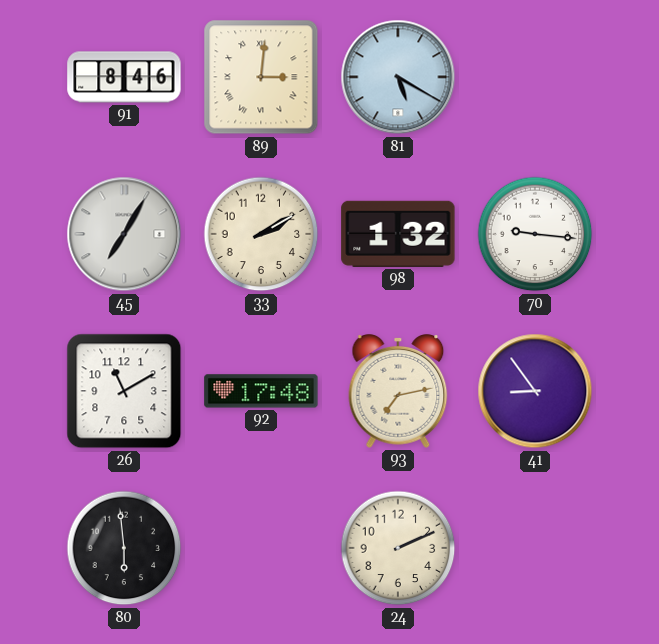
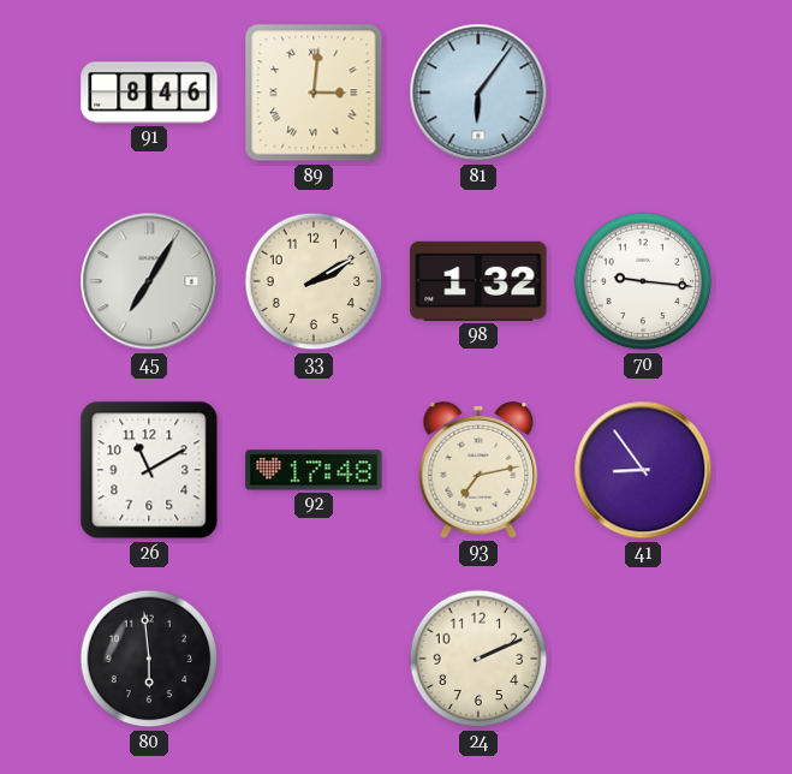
81: 5:20 -> 6:06
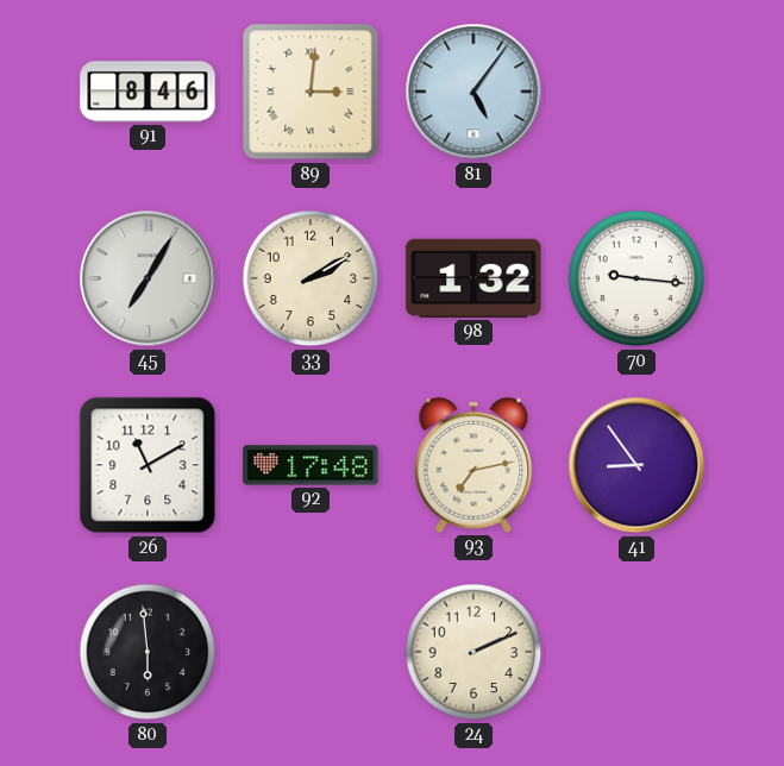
81: 6:06 -> 5:06
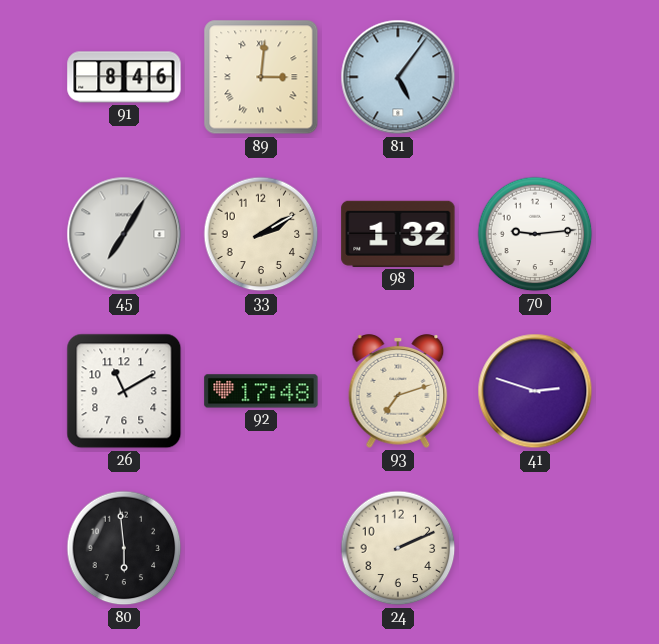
70: 9:16 -> 9:14
93: 7:13 -> 7:12
41: 8:54 -> 2:48
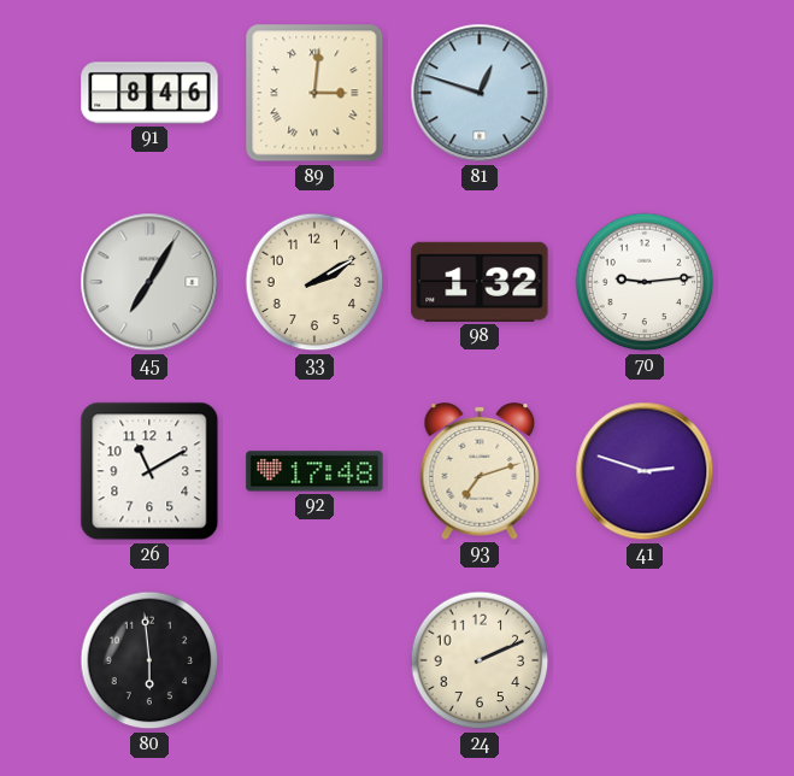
81: 5:06 -> 12:48
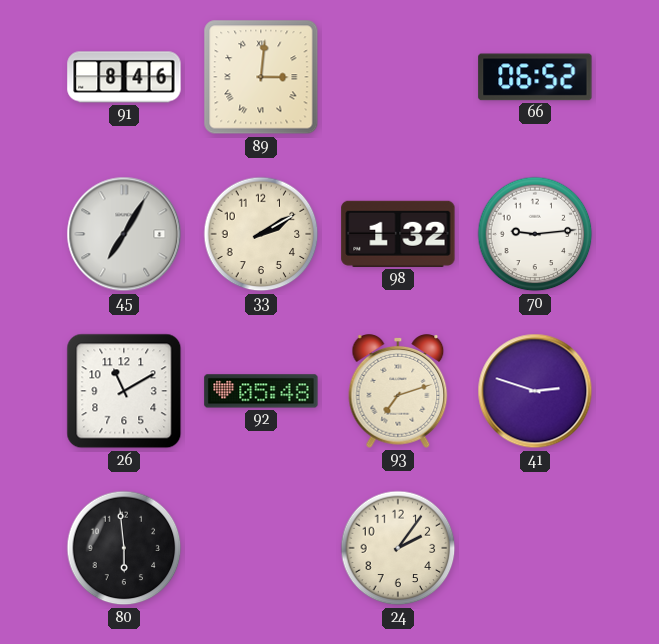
81: 12:48 -> none
66: none -> 06:52
92: 17:48 -> 05:48
24: 2:11 -> 2:06
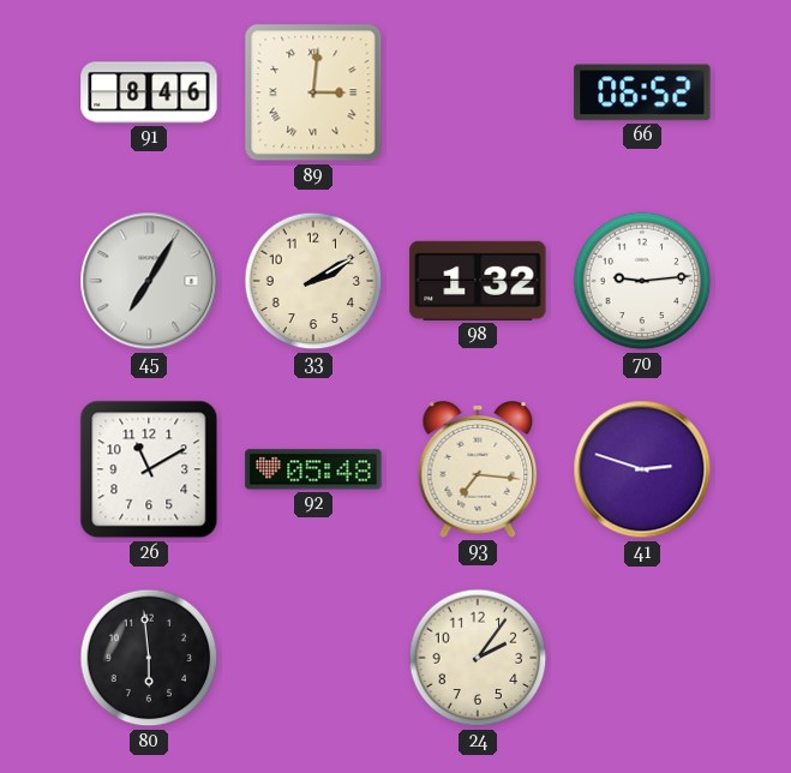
93: 7:12 -> 7:16
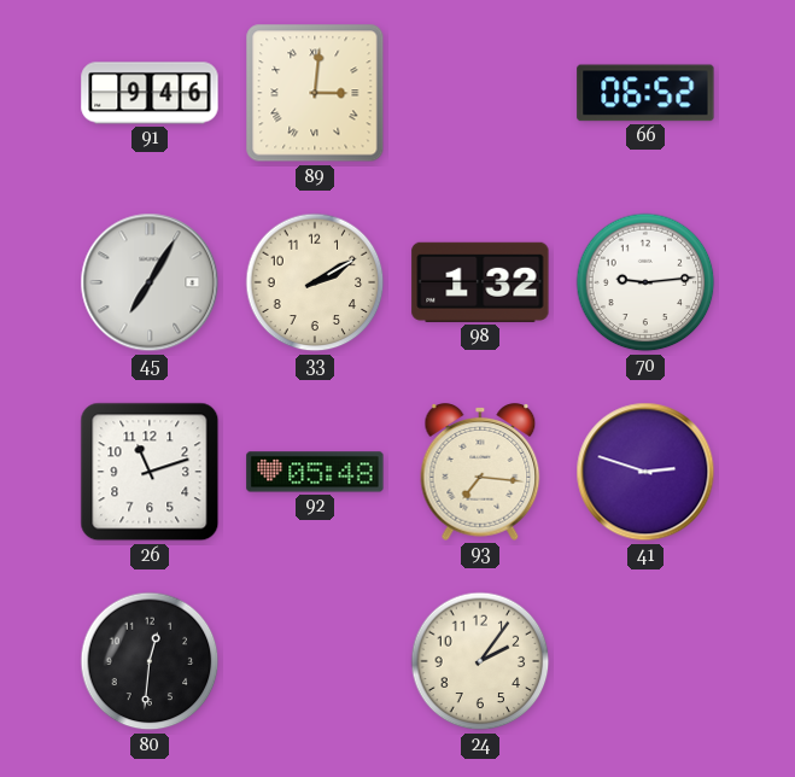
91: 8:46 -> 9:46
26: 11:10 -> 11:12
80: 5:59 -> 12:31
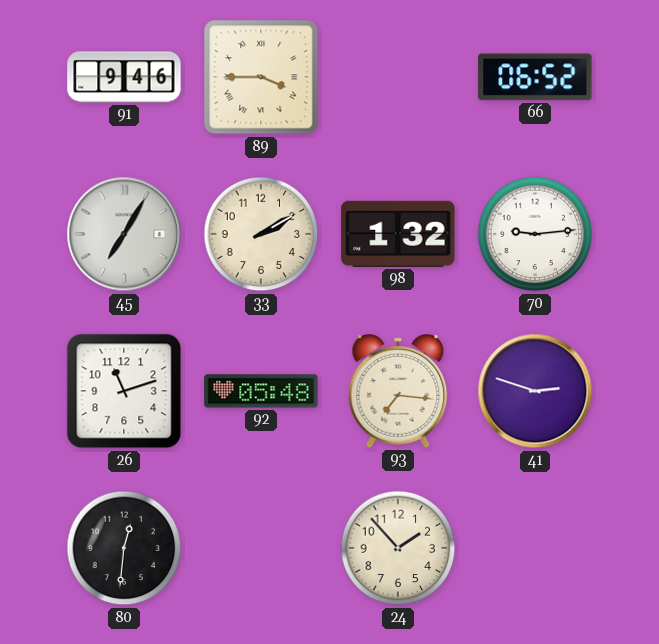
89: 3:01 -> 3:45
24: 2:06 -> 1:53
